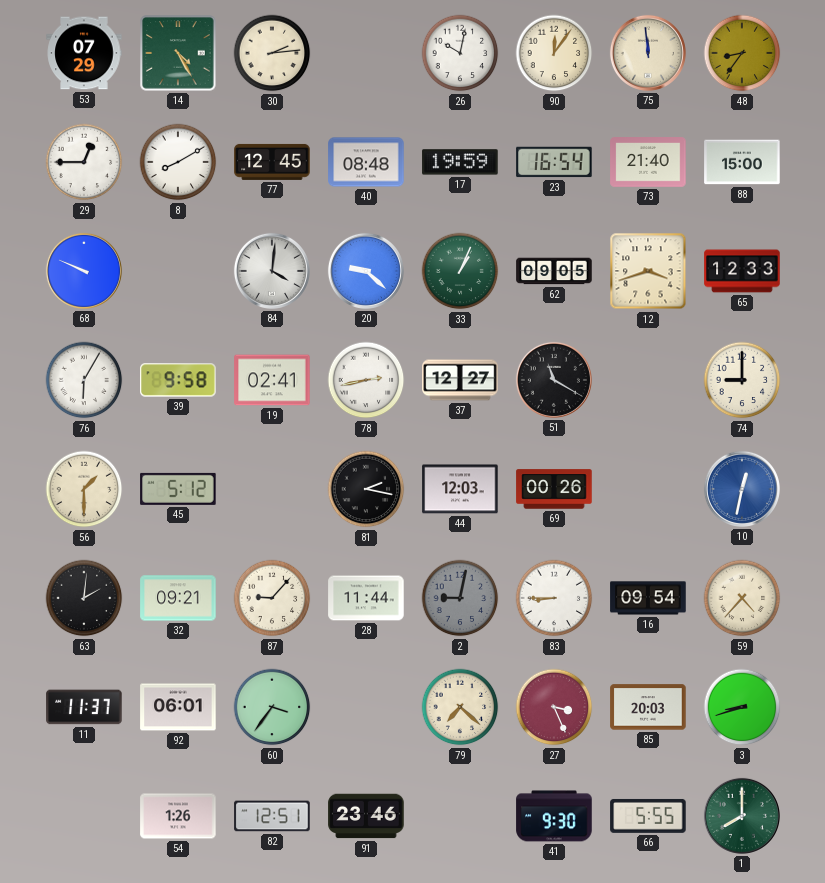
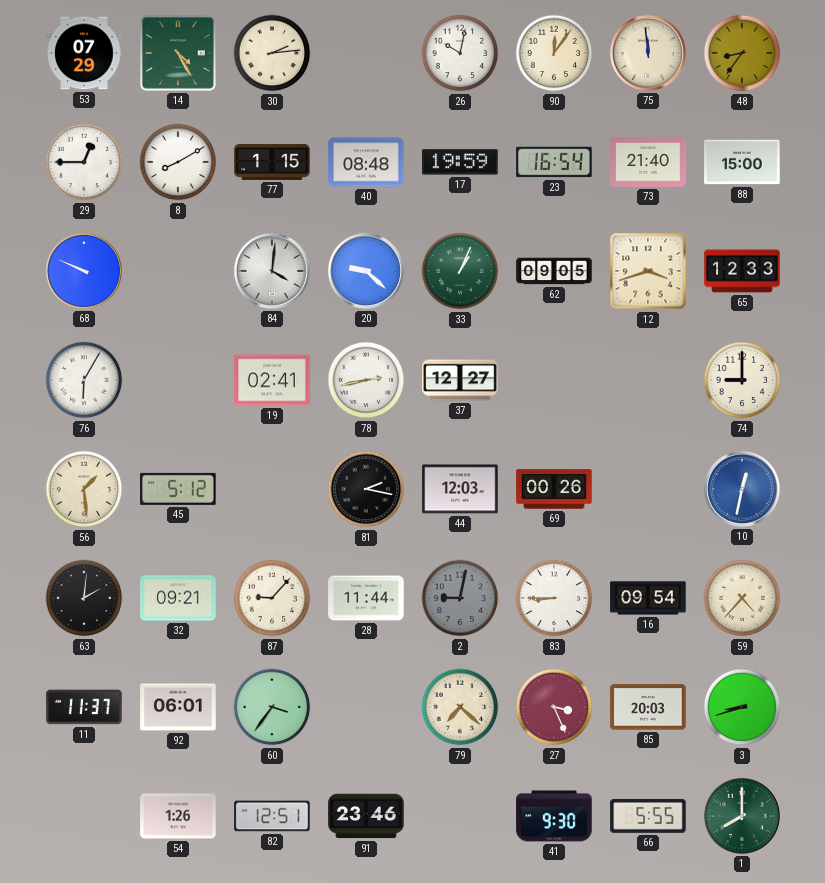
77: 12:45 -> 1:15
39: 9:58 -> none
51: 11:20 -> none
56: 1:30 -> 1:29
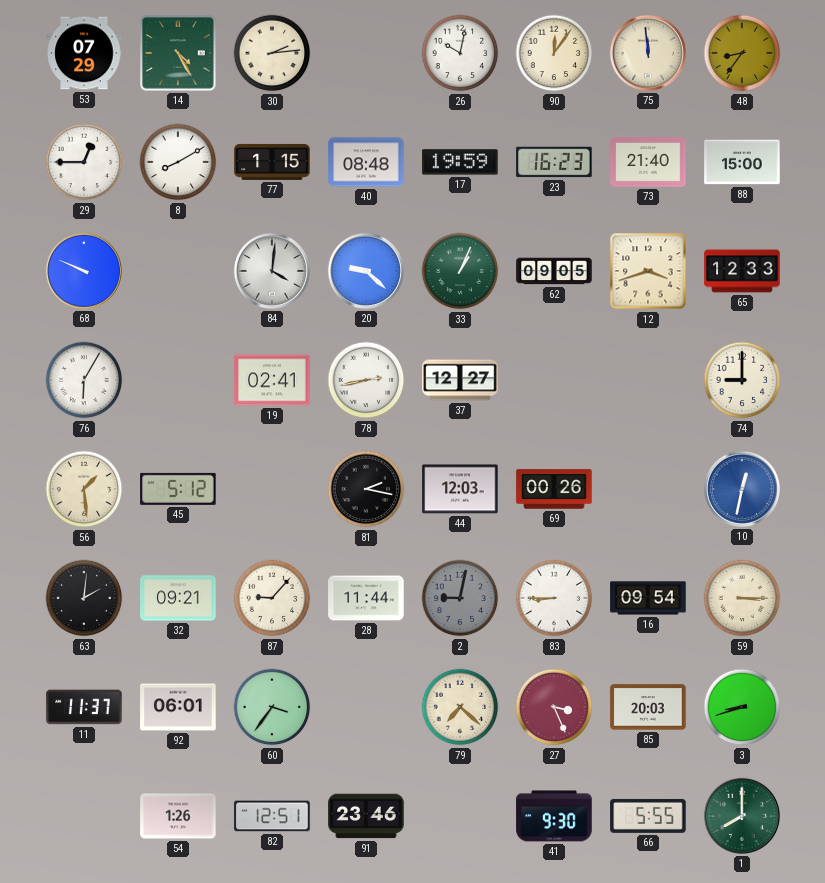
23: 16:54 -> 16:23
59: 4:37 -> 3:15
